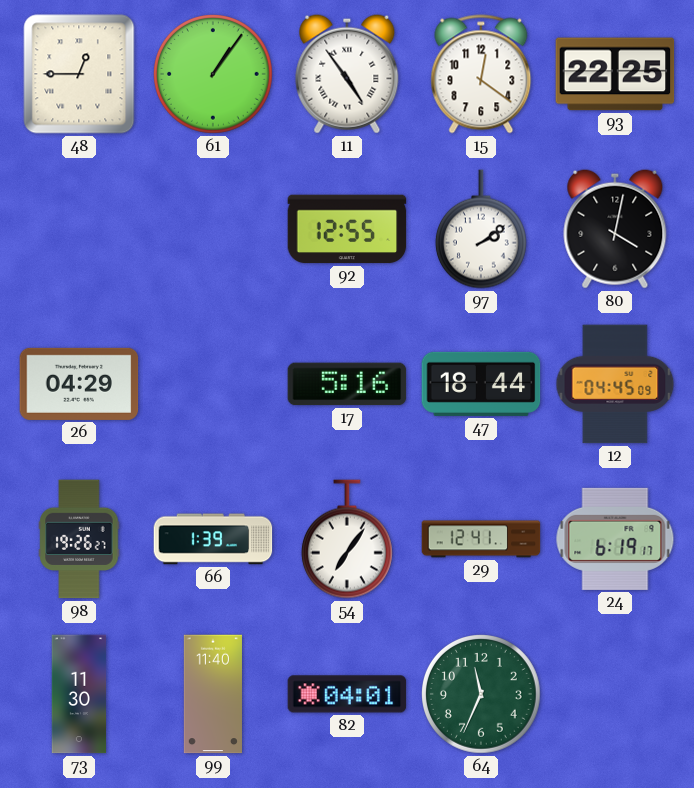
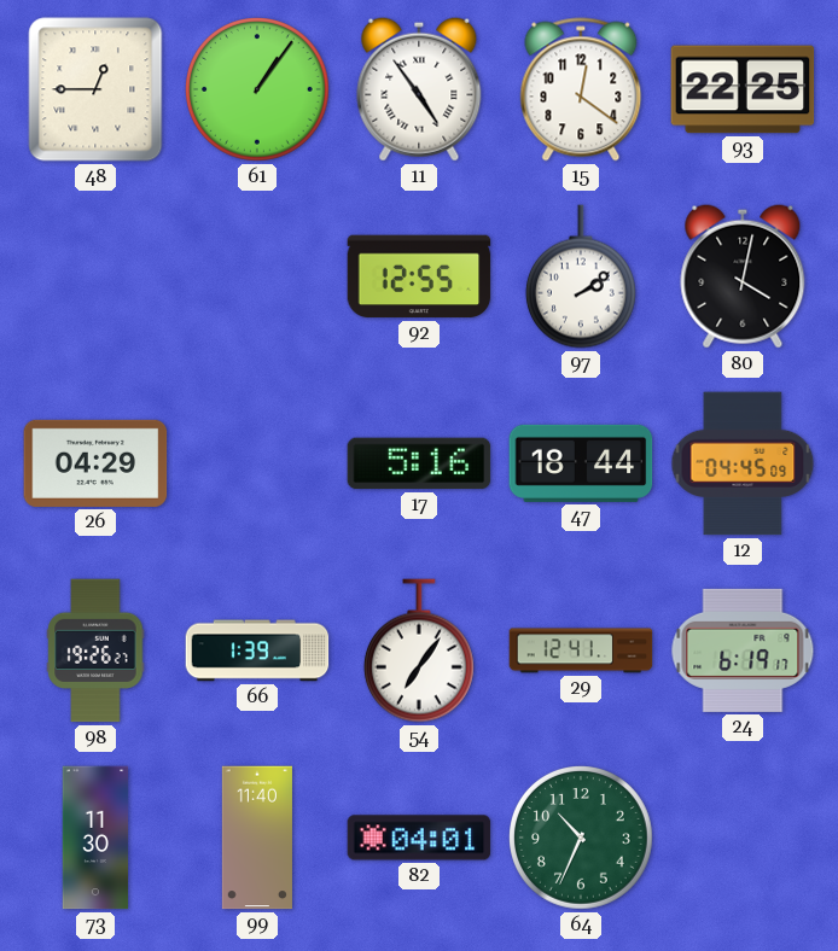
64: 11:34 -> 10:34
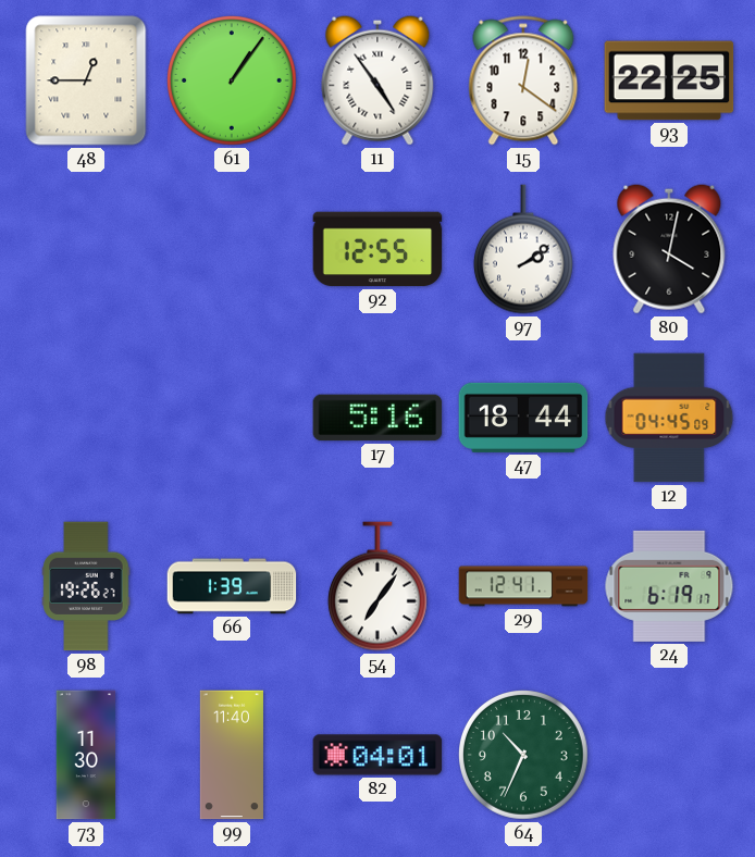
26: 04:29 -> none
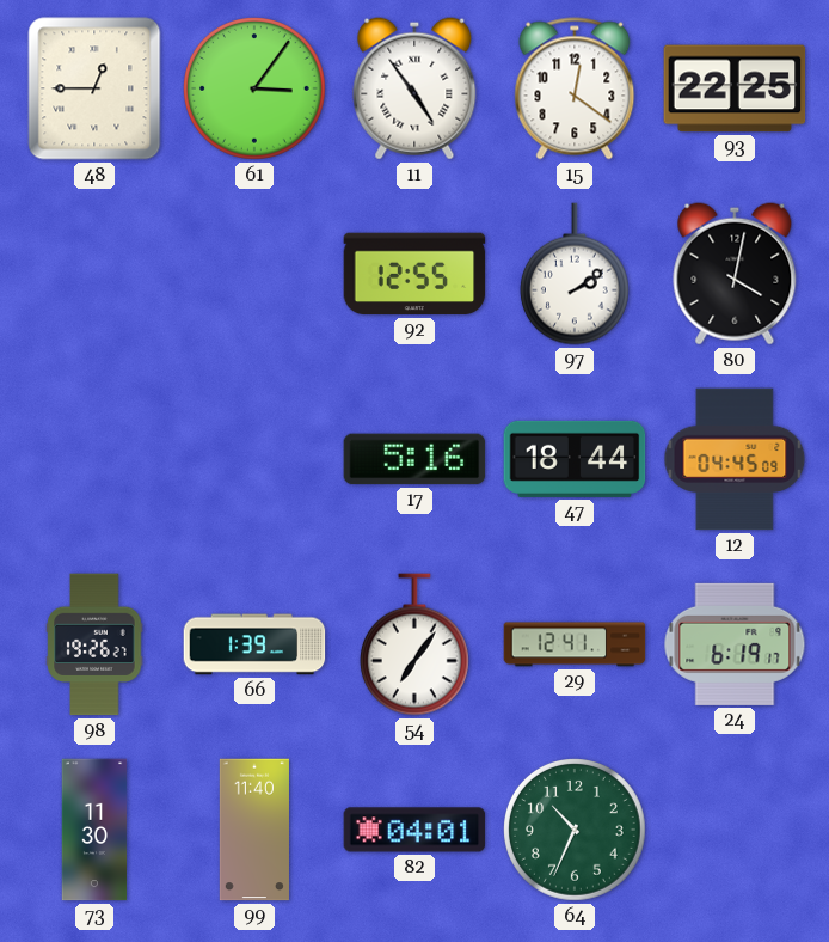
61: 1:06 -> 3:06
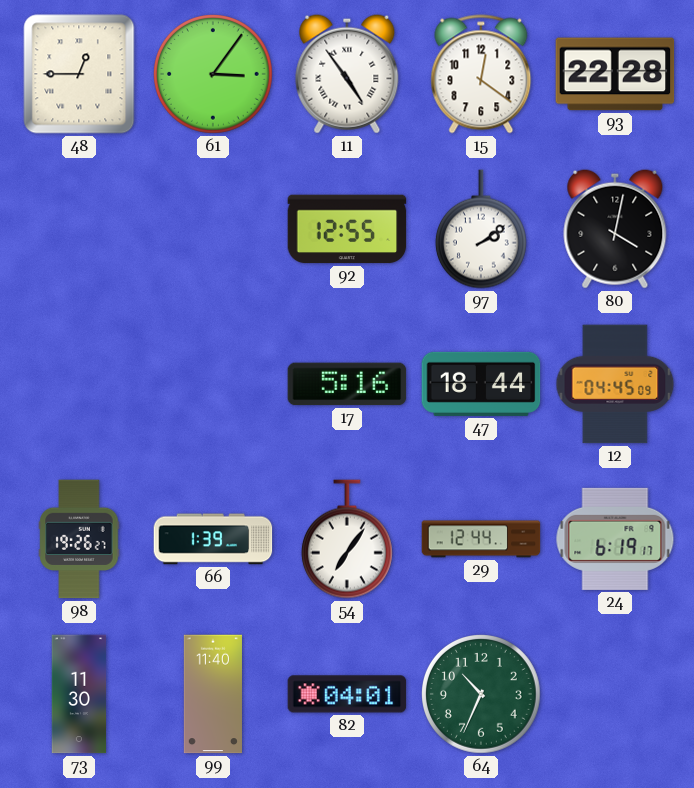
93: 22:25 -> 22:28
29: 12:41 -> 12:44
